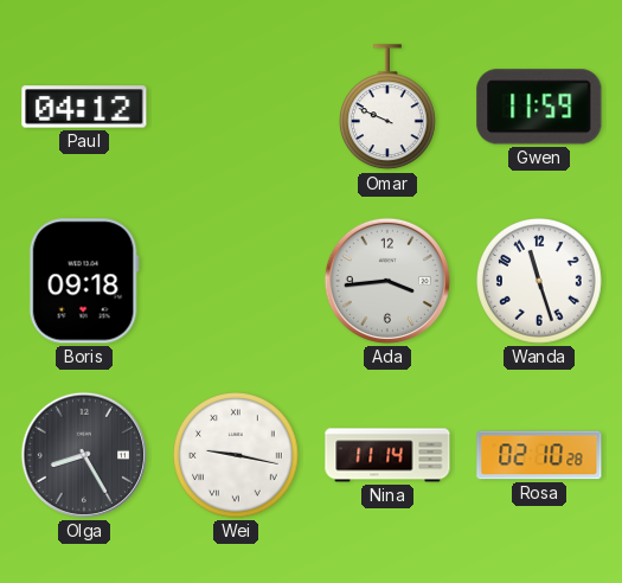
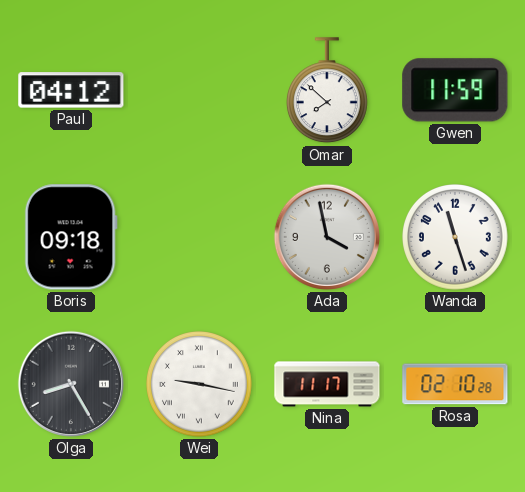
Omar: 9:49 -> 7:52
Ada: 3:44 -> 3:58
Nina: 11:14 -> 11:17
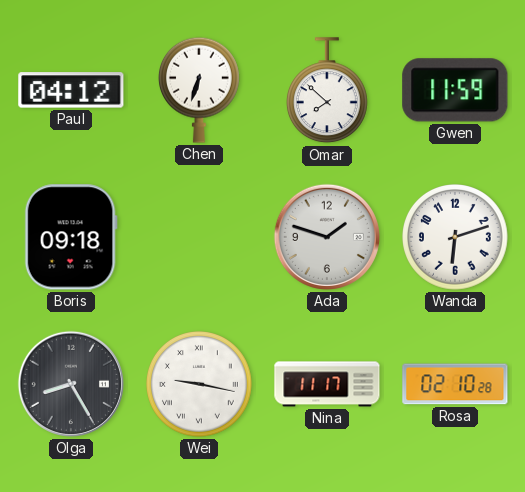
Chen: none -> 6:33
Ada: 3:58 -> 1:48
Wanda: 11:27 -> 6:12
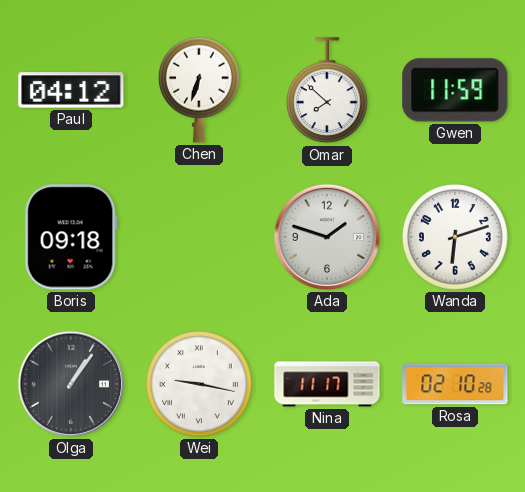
Olga: 8:25 -> 1:06
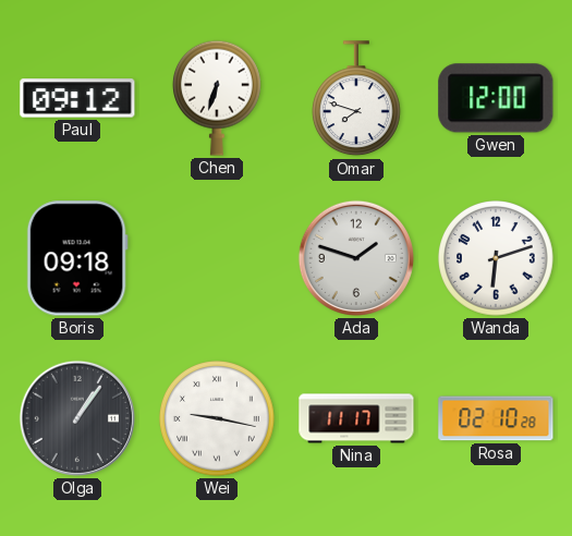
Paul: 04:12 -> 09:12
Omar: 7:52 -> 7:48
Gwen: 11:59 -> 12:00
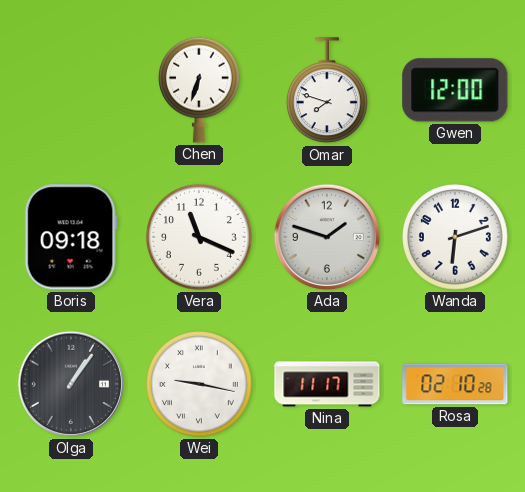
Paul: 09:12 -> none
Vera: none -> 11:19
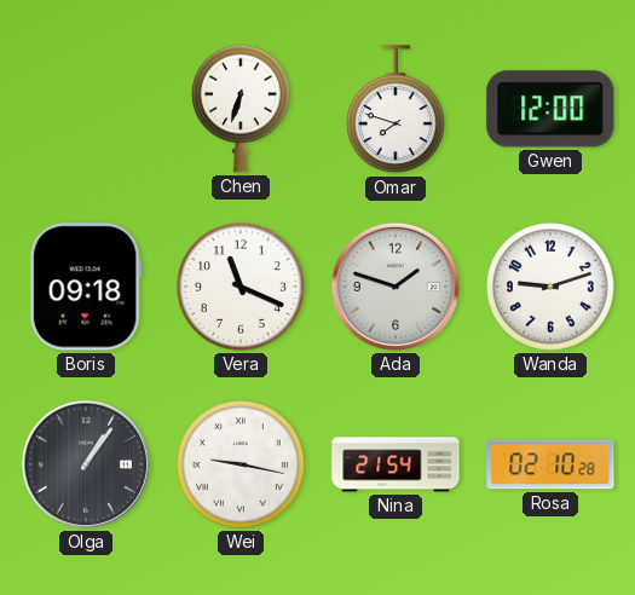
Wanda: 6:12 -> 9:12
Nina: 11:17 -> 21:54
